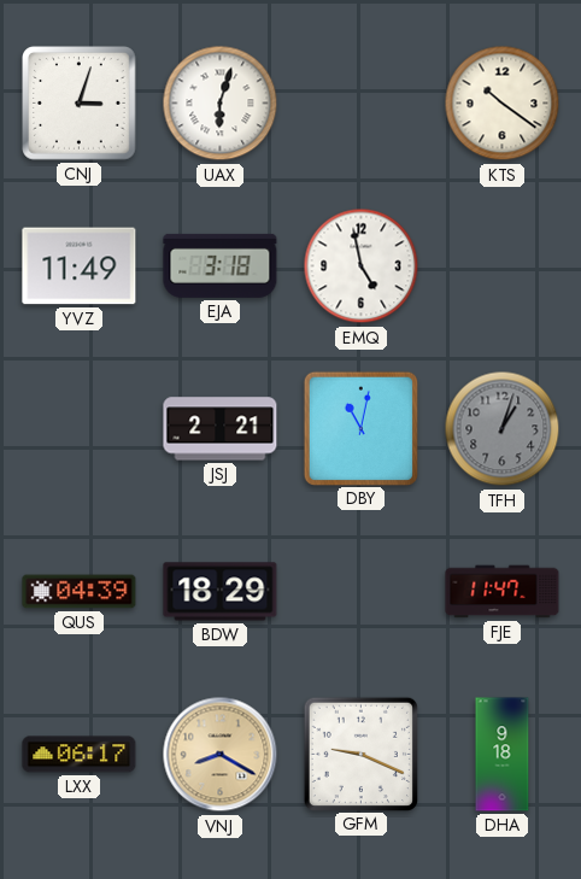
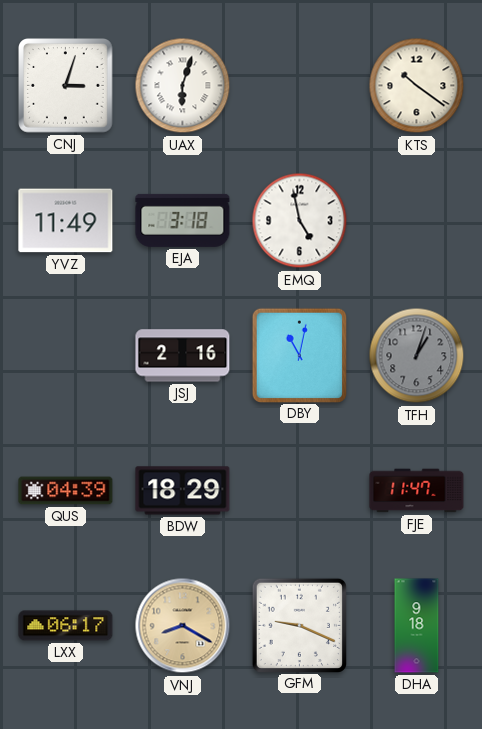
JSJ: 2:21 -> 2:16
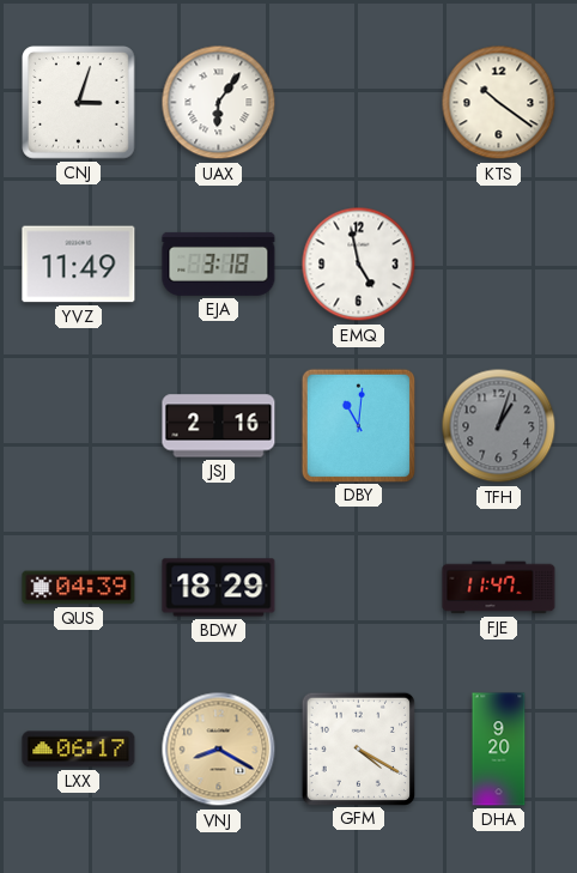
UAX: 6:03 -> 6:06
DBY: 11:02 -> 11:01
GFM: 9:19 -> 4:20
DHA: 9:18 -> 9:20
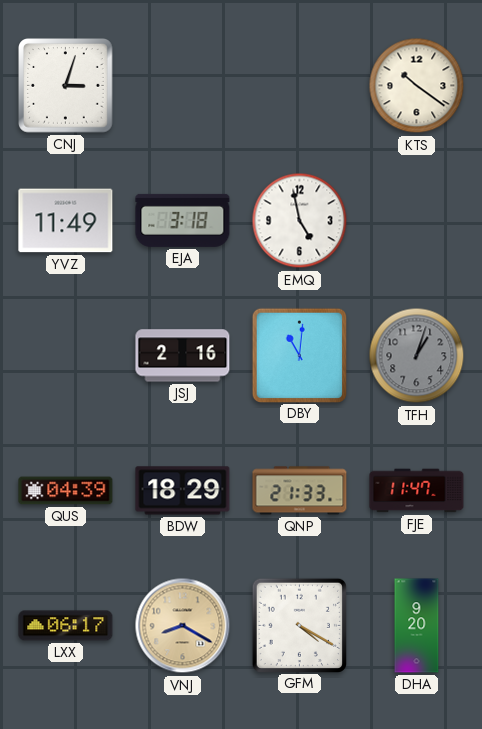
UAX: 6:06 -> none
QNP: none -> 21:33
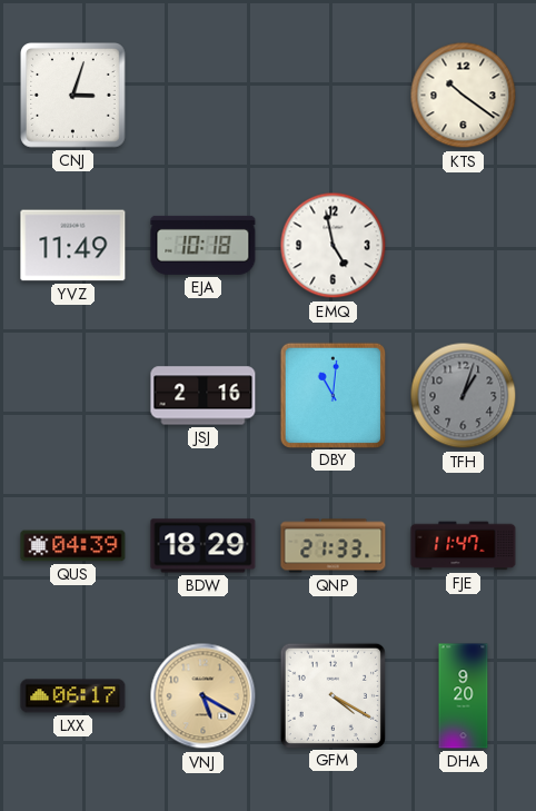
EJA: 3:18 -> 10:18
VNJ: 8:20 -> 5:20
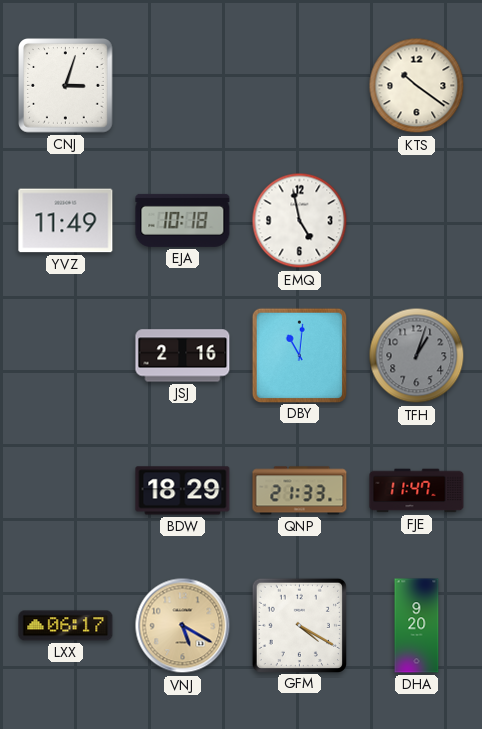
QUS: 04:39 -> none
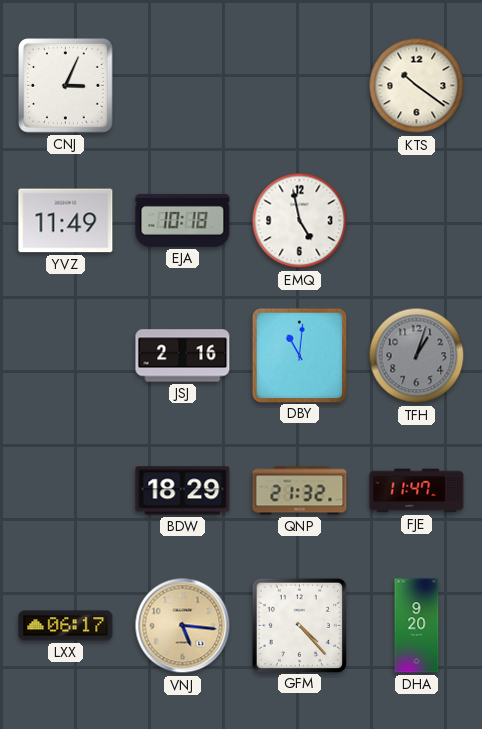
CNJ: 3:03 -> 3:04
QNP: 21:33 -> 21:32
VNJ: 5:20 -> 5:16
GFM: 4:20 -> 4:23
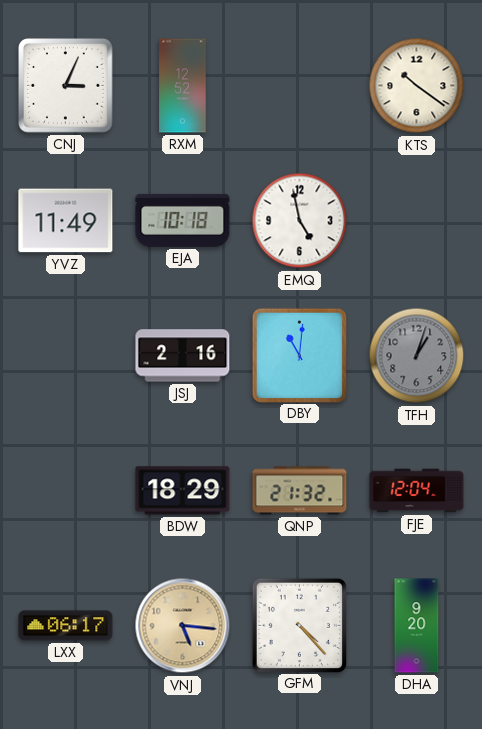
RXM: none -> 12:52
FJE: 11:47 -> 12:04
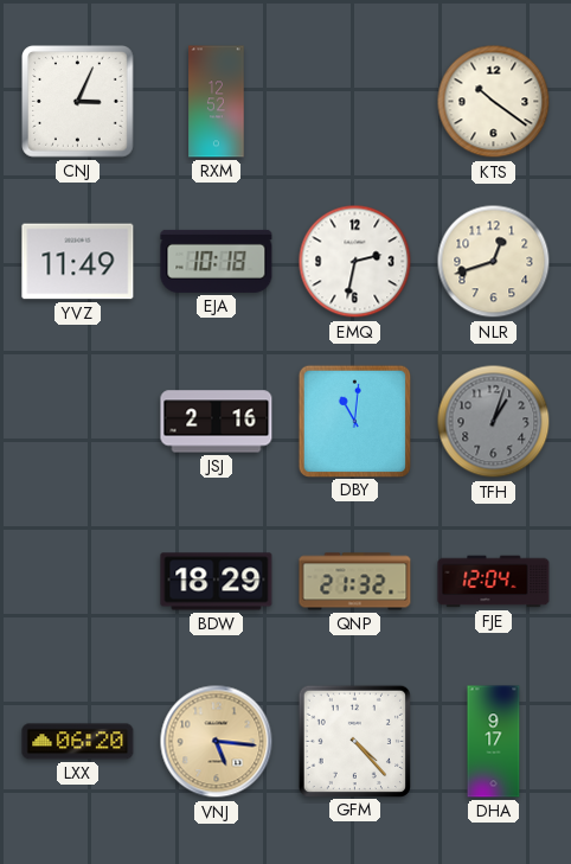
EMQ: 4:58 -> 2:32
NLR: none -> 12:42
LXX: 06:17 -> 06:20
DHA: 9:20 -> 9:17
